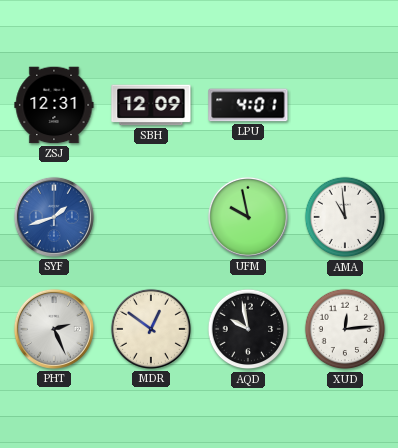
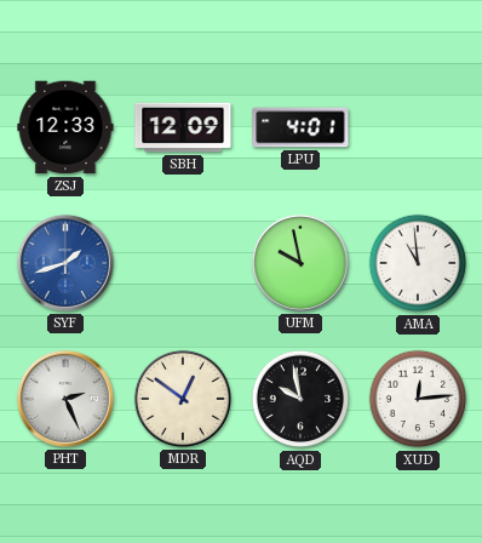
ZSJ: 12:31 -> 12:33
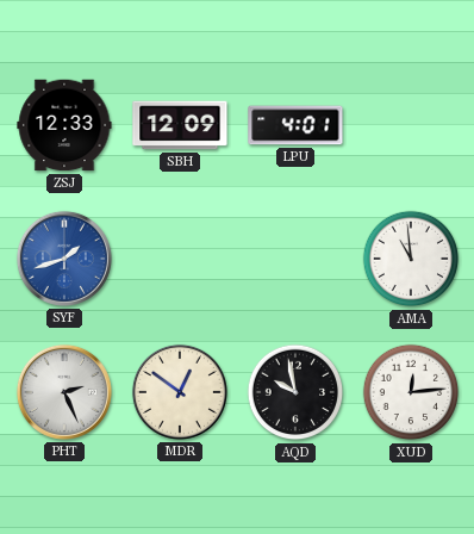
UFM: 9:58 -> none
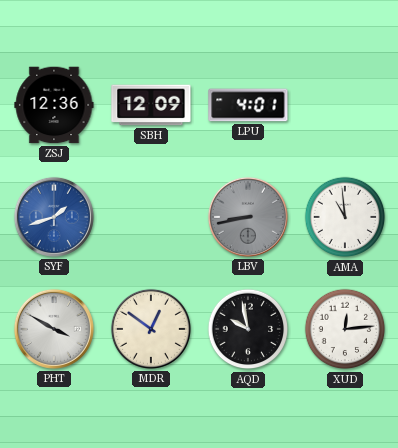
ZSJ: 12:33 -> 12:36
LBV: none -> 8:43
PHT: 2:26 -> 3:50
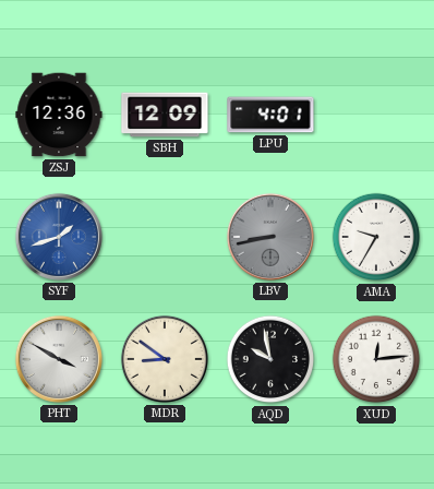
AMA: 10:59 -> 9:35
MDR: 12:51 -> 8:51
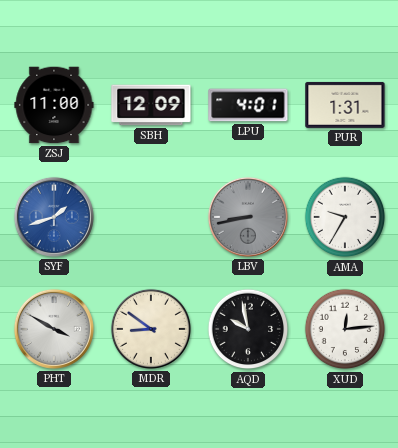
ZSJ: 12:36 -> 11:00
PUR: none -> 1:31
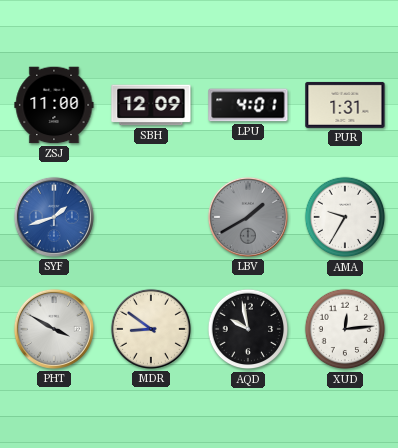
LBV: 8:43 -> 1:40
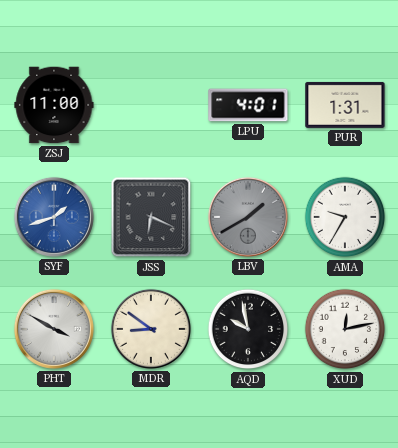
SBH: 12:09 -> none
JSS: none -> 6:19
XUD: 12:14 -> 12:13
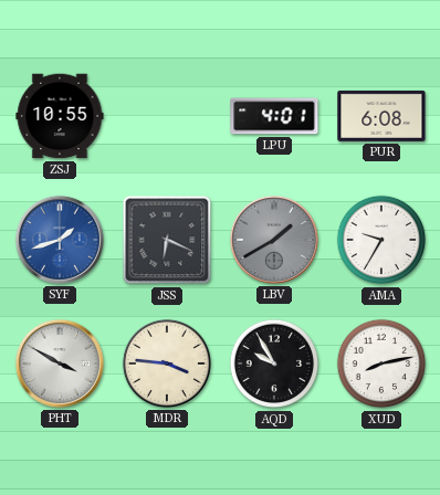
ZSJ: 11:00 -> 10:55
PUR: 1:31 -> 6:08
MDR: 8:51 -> 3:46
AQD: 9:58 -> 9:55
XUD: 12:13 -> 8:13
